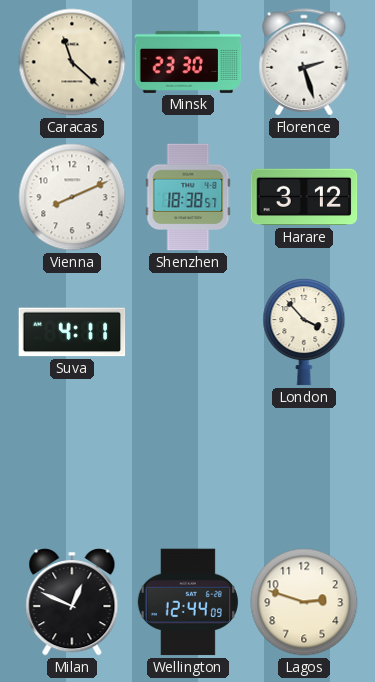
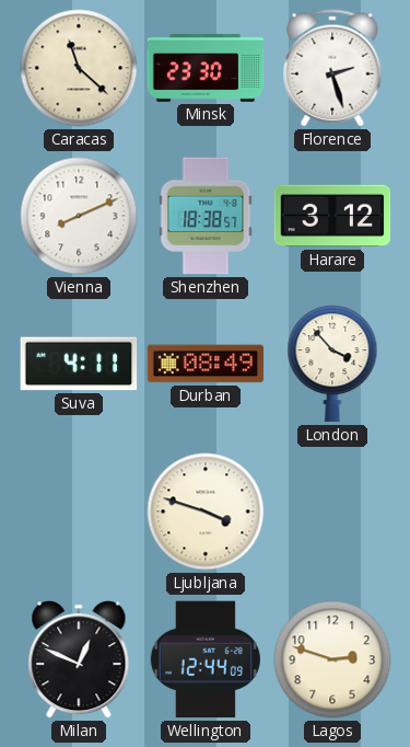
Durban: none -> 08:49
Ljubljana: none -> 3:48
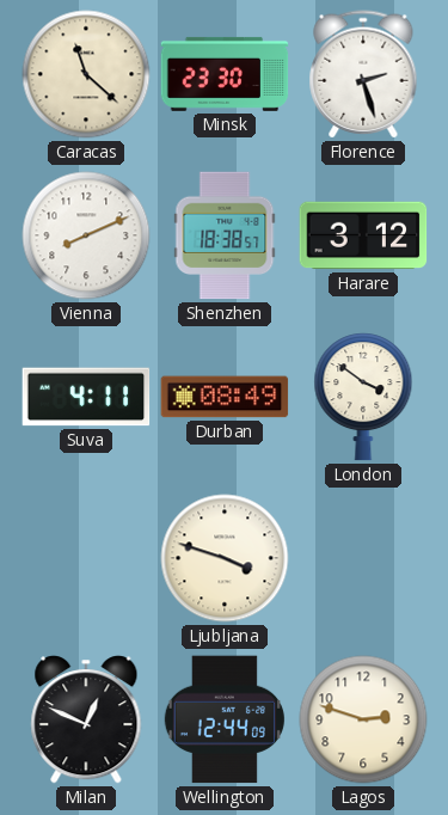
London: 3:53 -> 3:51
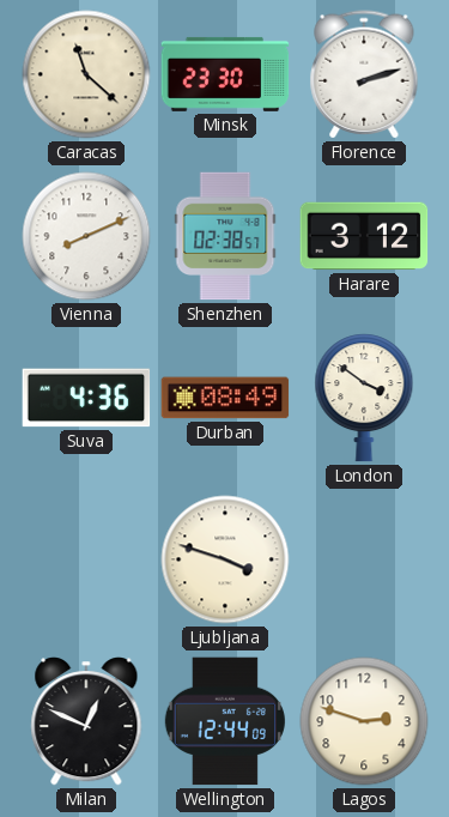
Florence: 2:27 -> 2:12
Shenzhen: 18:38 -> 02:38
Suva: 4:11 -> 4:36
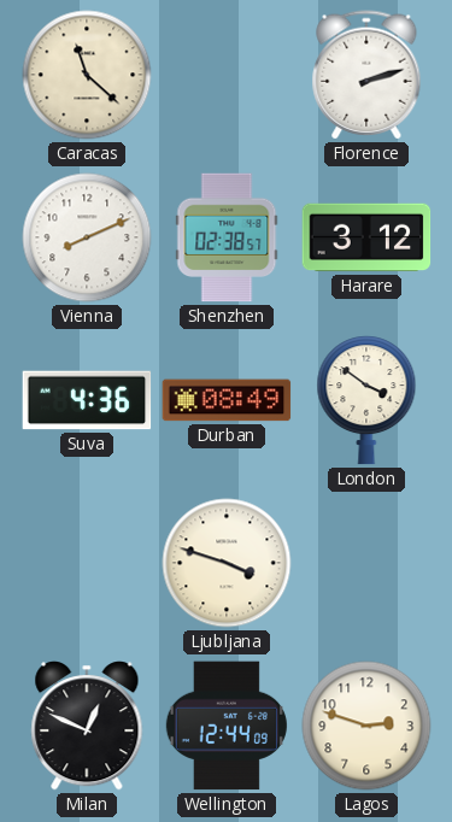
Minsk: 23:30 -> none
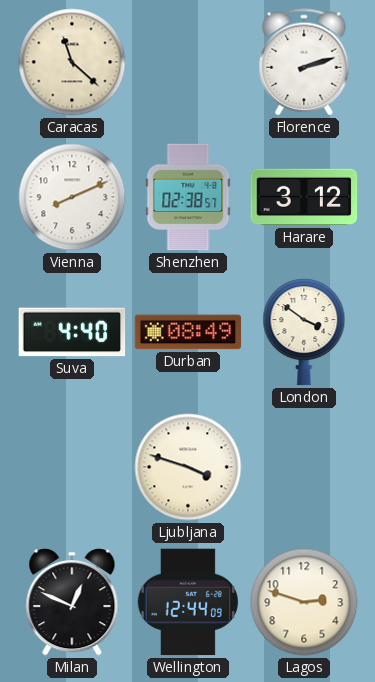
Suva: 4:36 -> 4:40
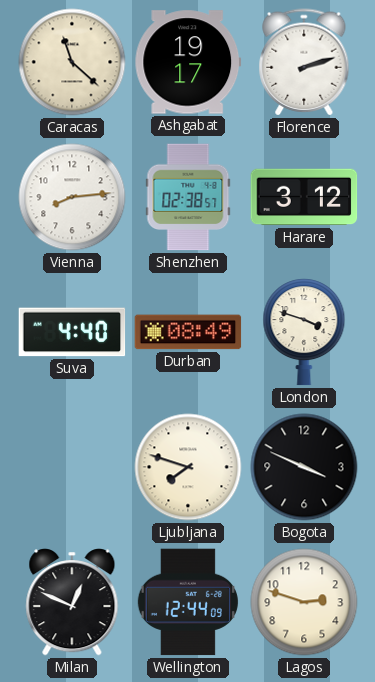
Ashgabat: none -> 19:17
Vienna: 8:11 -> 8:14
London: 3:51 -> 3:48
Ljubljana: 3:48 -> 7:48
Bogota: none -> 3:49
